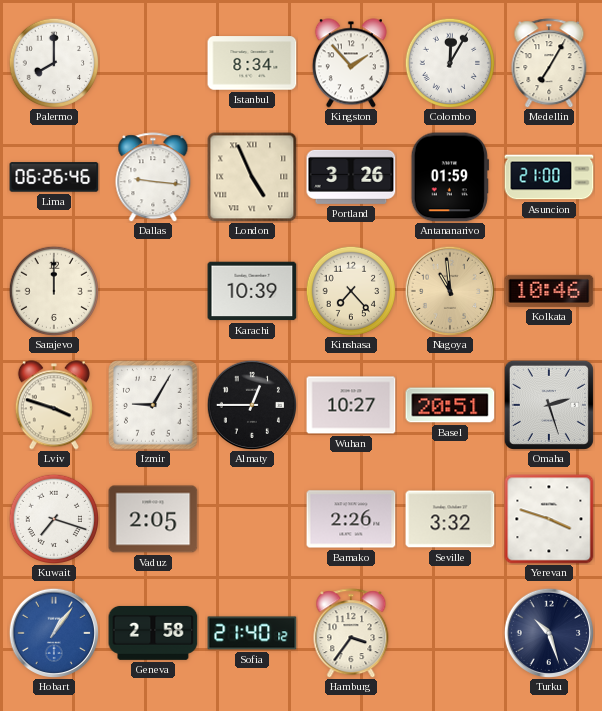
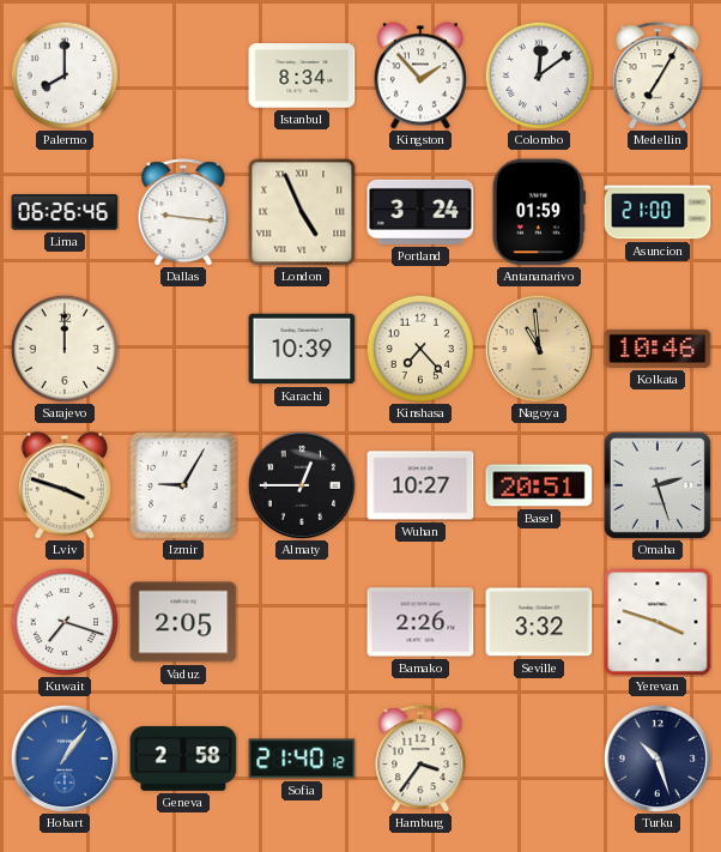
Colombo: 12:05 -> 12:09
Portland: 3:26 -> 3:24
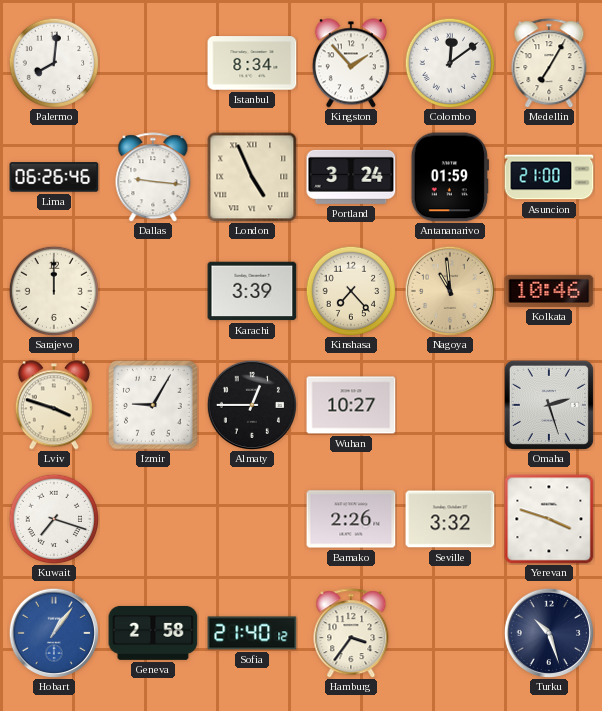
Palermo: 8:00 -> 8:01
Karachi: 10:39 -> 3:39
Basel: 20:51 -> none
Vaduz: 2:05 -> none
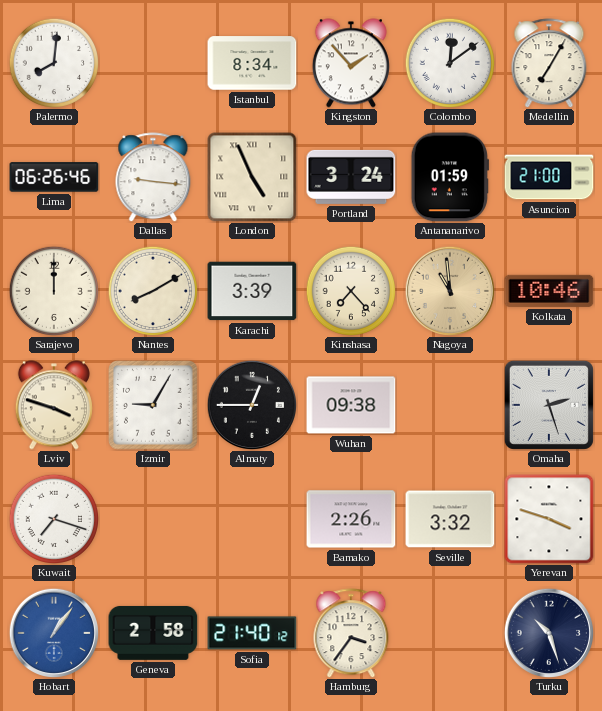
Nantes: none -> 8:10
Wuhan: 10:27 -> 09:38
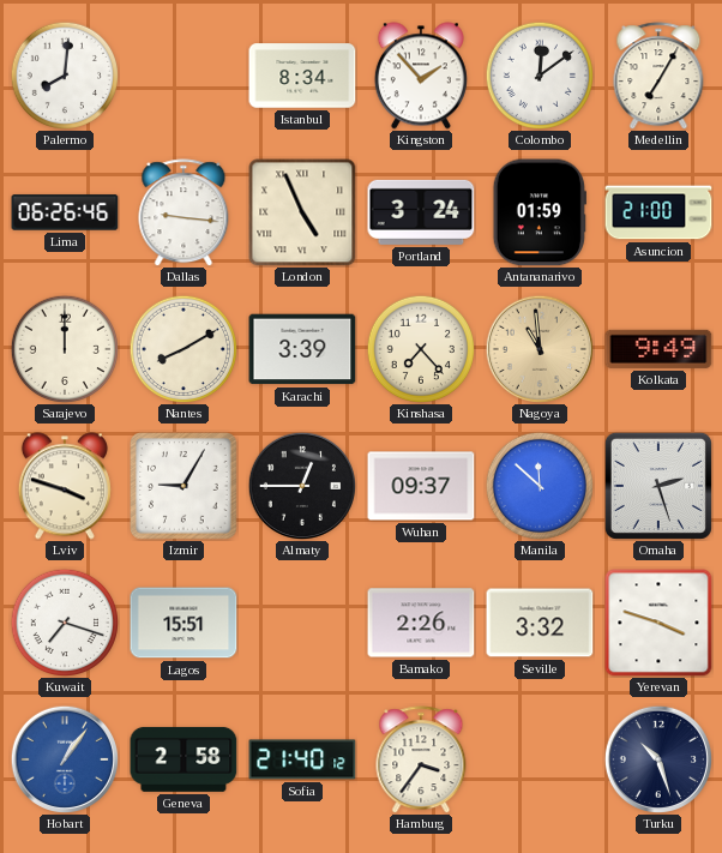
Kolkata: 10:46 -> 9:49
Wuhan: 09:38 -> 09:37
Manila: none -> 11:52
Lagos: none -> 15:51
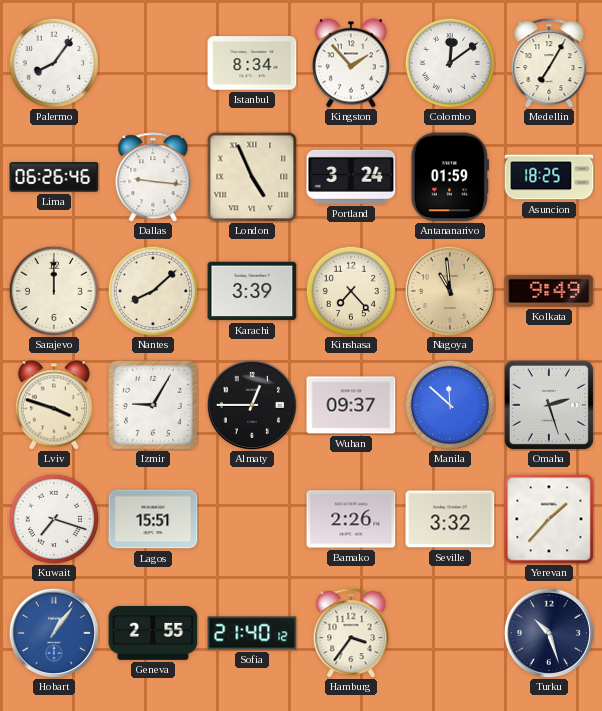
Palermo: 8:01 -> 8:06
Asuncion: 21:00 -> 18:25
Nantes: 8:10 -> 8:08
Yerevan: 3:48 -> 1:37
Geneva: 2:58 -> 2:55
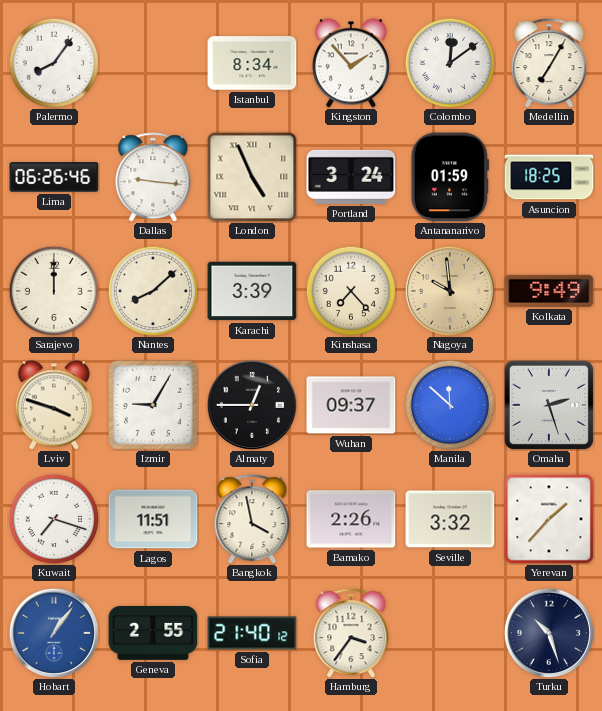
Nagoya: 10:59 -> 9:59
Lagos: 15:51 -> 11:51
Bangkok: none -> 3:58
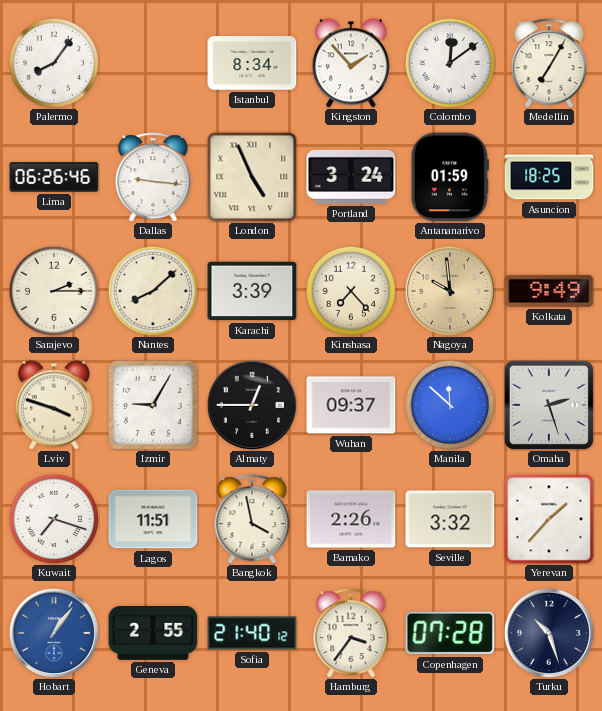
Sarajevo: 12:00 -> 2:15
Copenhagen: none -> 07:28
